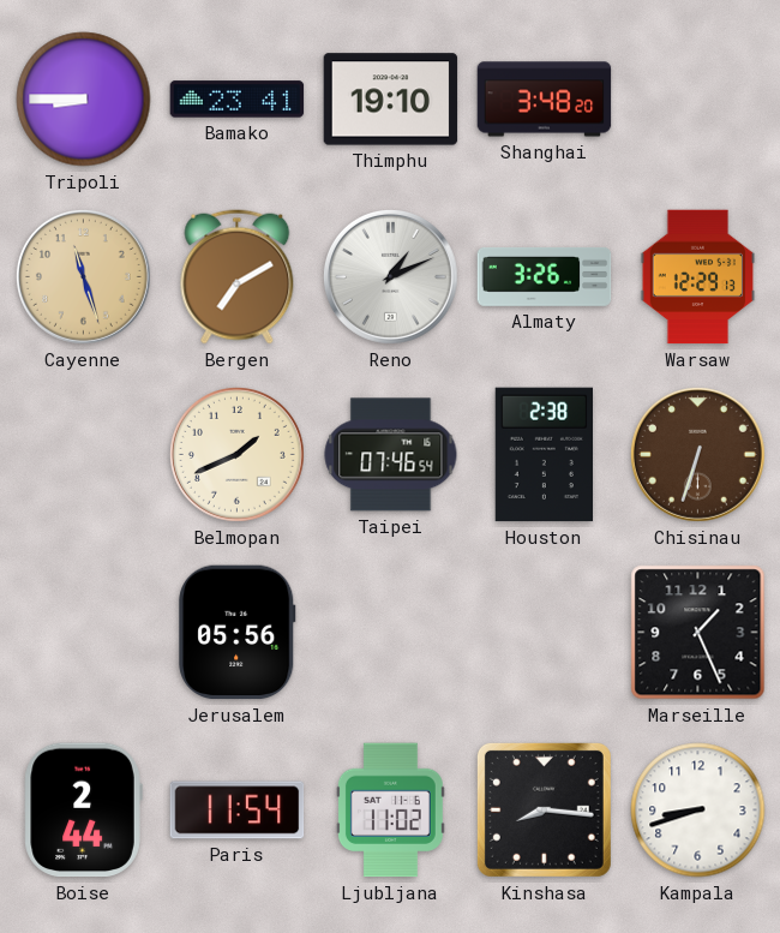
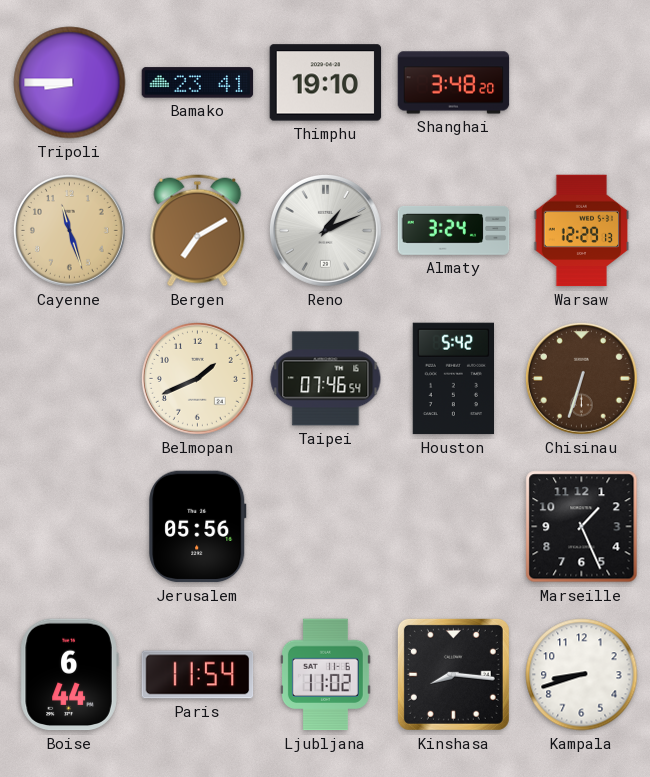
Almaty: 3:26 -> 3:24
Houston: 2:38 -> 5:42
Boise: 2:44 -> 6:44
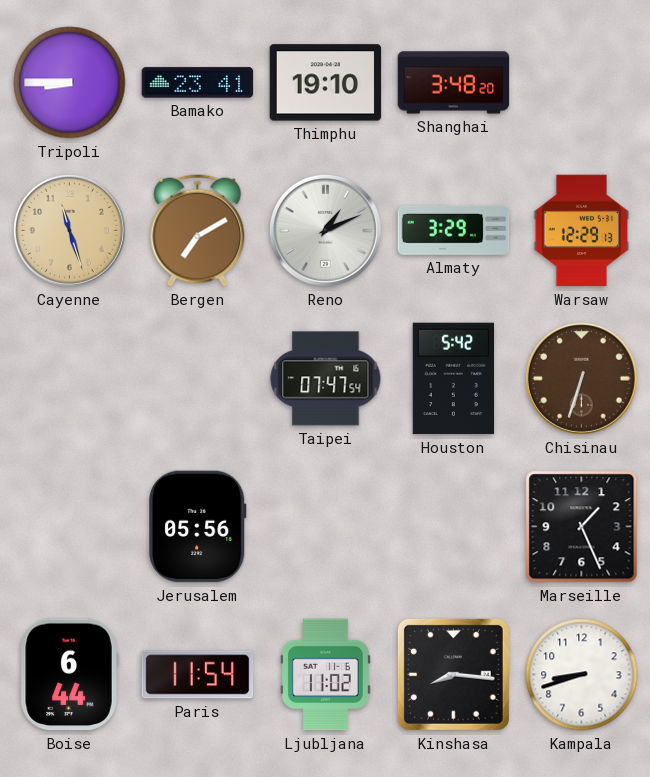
Almaty: 3:24 -> 3:29
Belmopan: 1:41 -> none
Taipei: 07:46 -> 07:47
